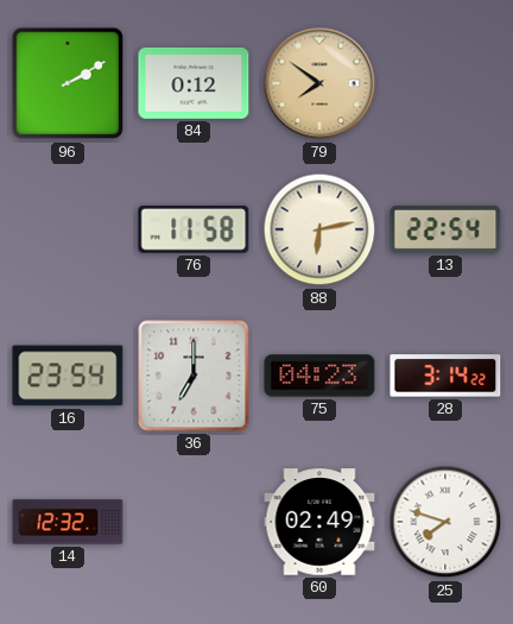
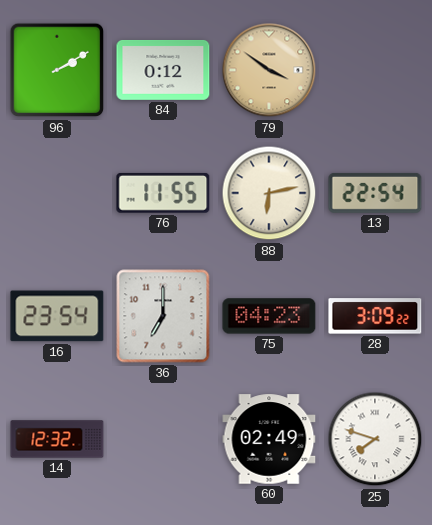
79: 7:51 -> 3:51
76: 11:58 -> 11:55
28: 3:14 -> 3:09
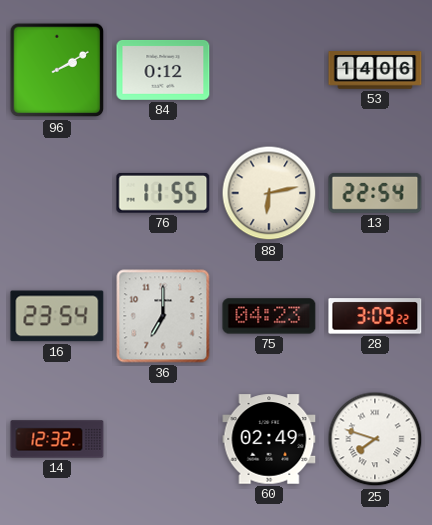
79: 3:51 -> none
53: none -> 14:06
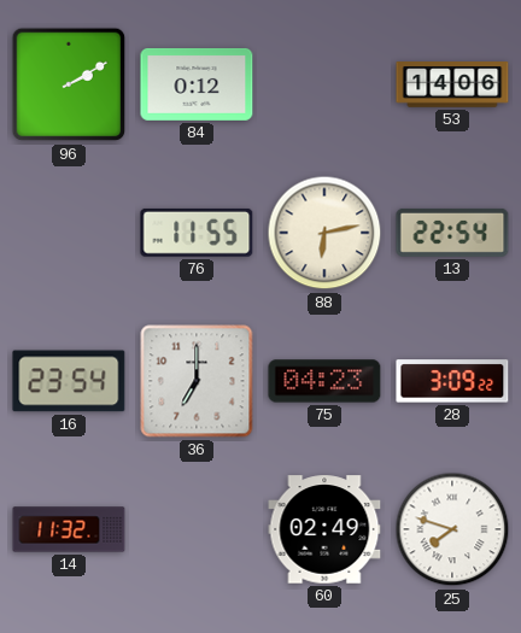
14: 12:32 -> 11:32
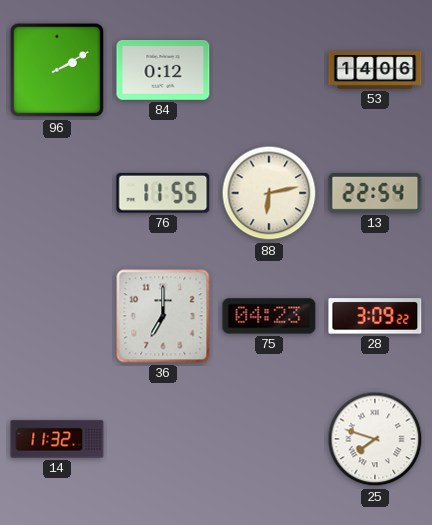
16: 23:54 -> none
60: 02:49 -> none
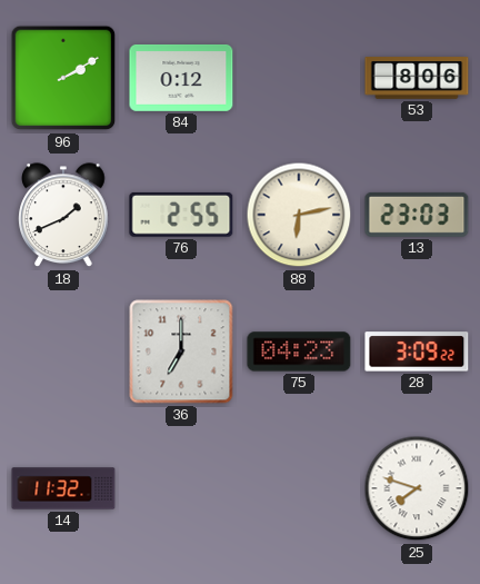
53: 14:06 -> 8:06
18: none -> 1:41
76: 11:55 -> 2:55
13: 22:54 -> 23:03
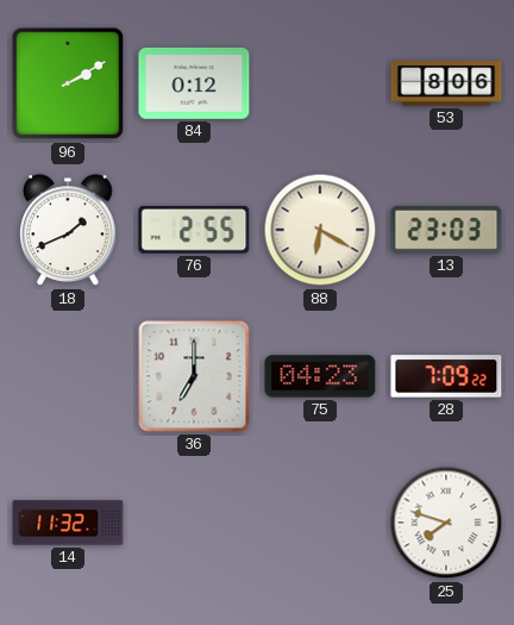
88: 6:13 -> 6:20
28: 3:09 -> 7:09
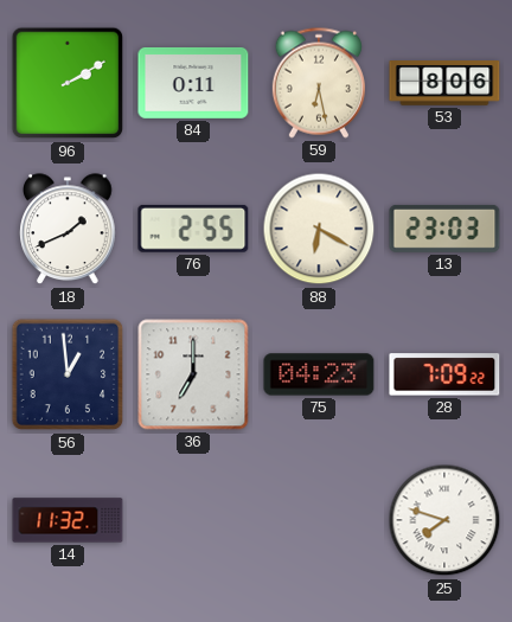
84: 0:12 -> 0:11
59: none -> 6:28
56: none -> 12:59
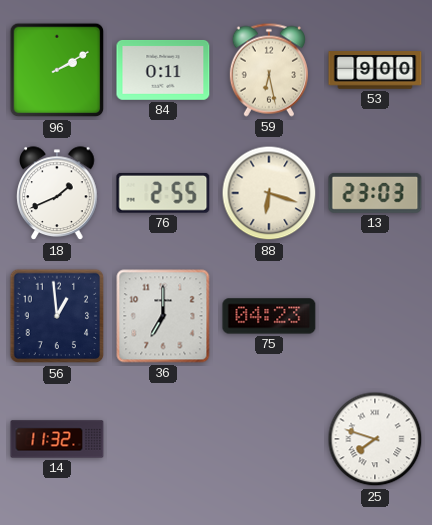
53: 8:06 -> 9:00
88: 6:20 -> 6:18
28: 7:09 -> none
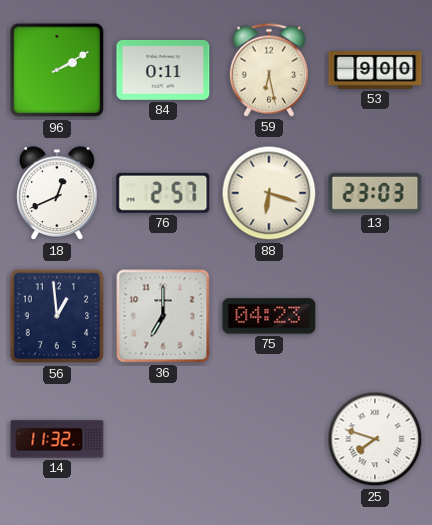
18: 1:41 -> 12:41
76: 2:55 -> 2:57
